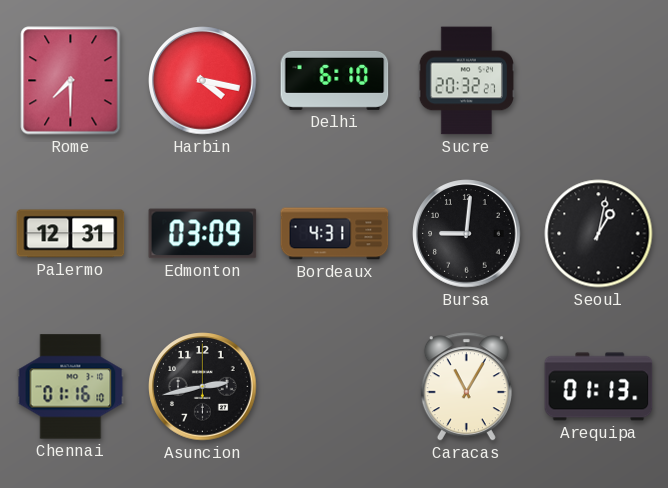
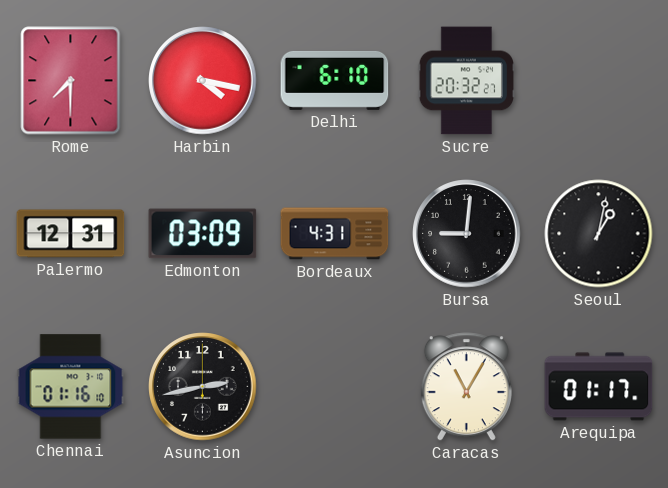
Arequipa: 01:13 -> 01:17
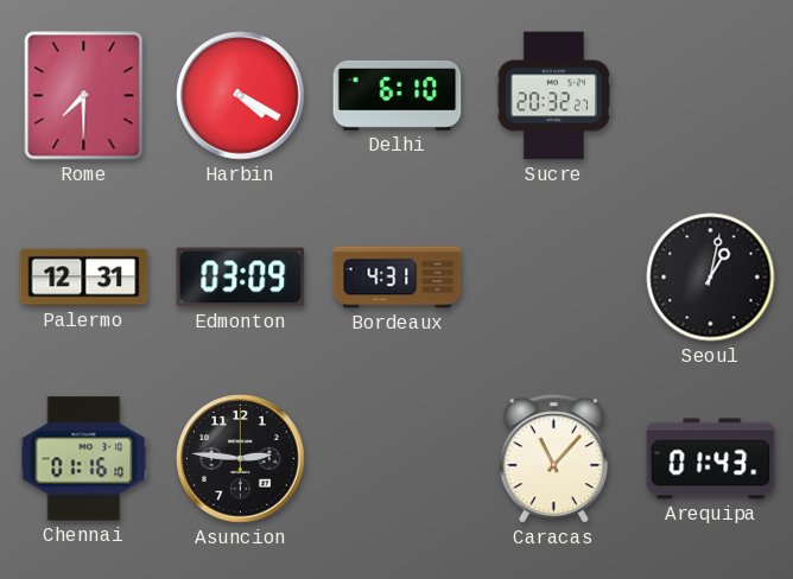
Harbin: 4:17 -> 4:20
Bursa: 9:01 -> none
Asuncion: 2:43 -> 2:46
Caracas: 11:05 -> 11:07
Arequipa: 01:17 -> 01:43
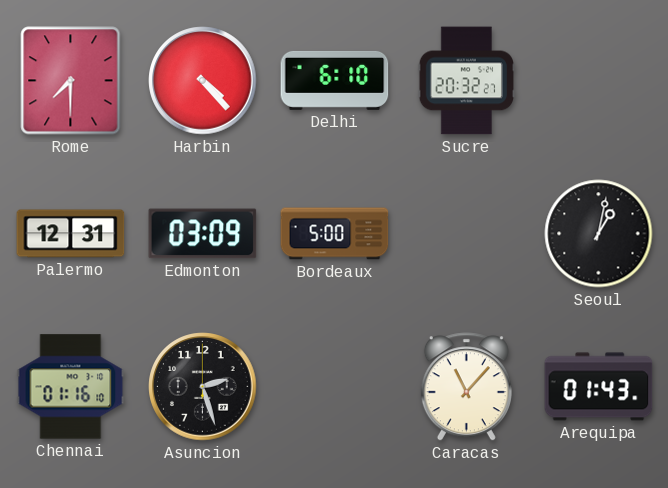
Harbin: 4:20 -> 4:23
Bordeaux: 4:31 -> 5:00
Asuncion: 2:46 -> 2:27
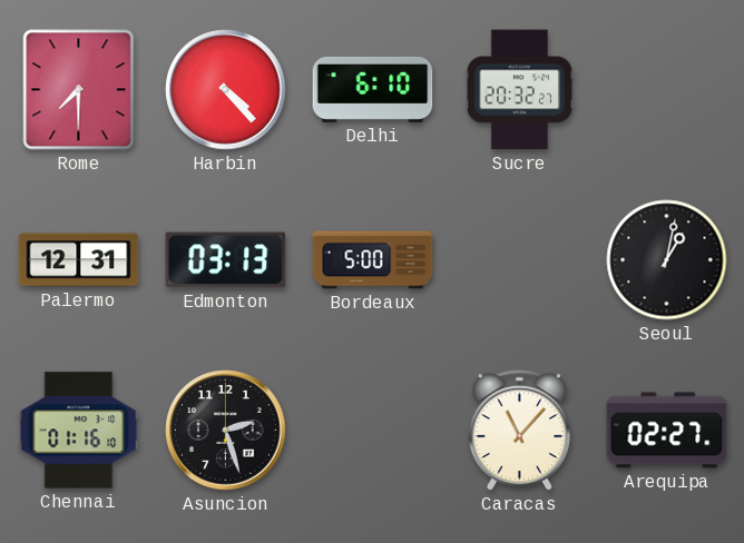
Edmonton: 03:09 -> 03:13
Arequipa: 01:43 -> 02:27
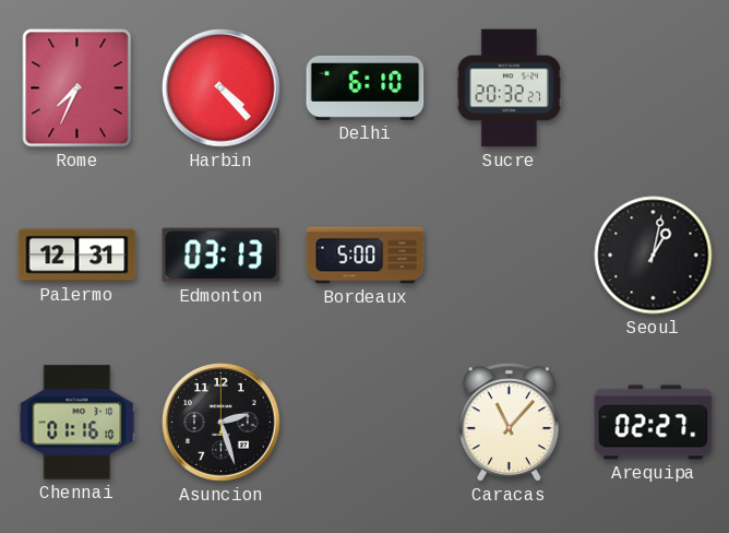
Rome: 7:30 -> 7:34
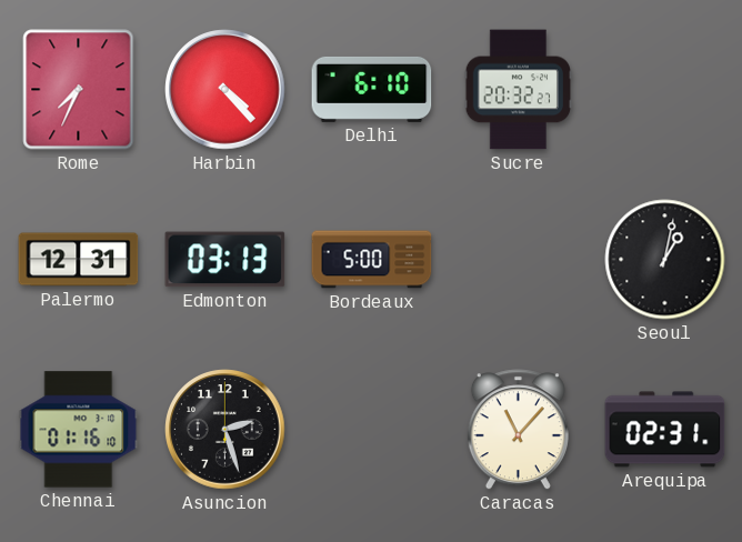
Arequipa: 02:27 -> 02:31
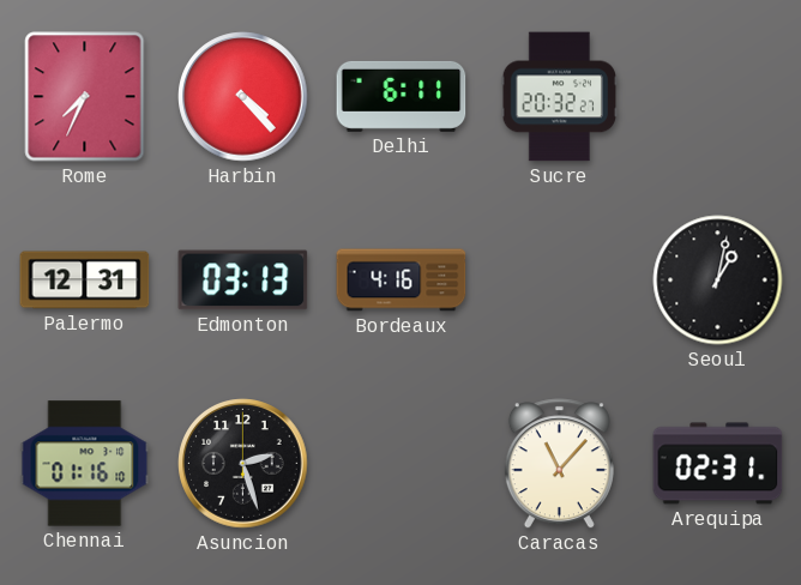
Delhi: 6:10 -> 6:11
Bordeaux: 5:00 -> 4:16
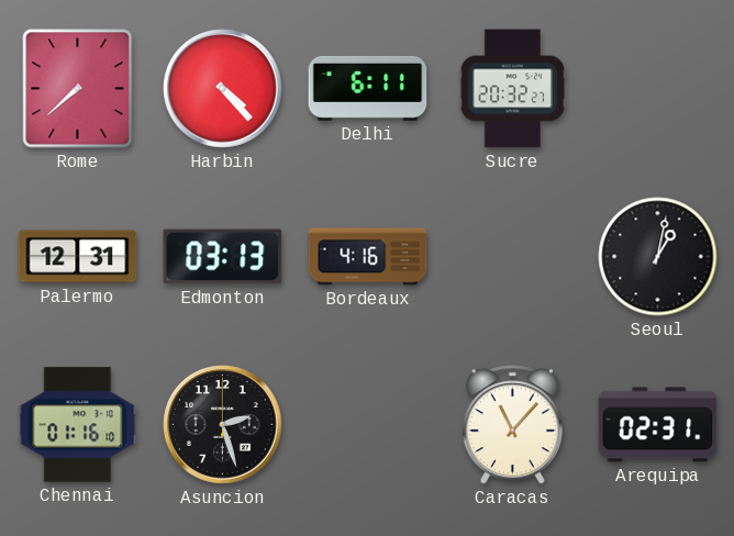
Rome: 7:34 -> 7:38
